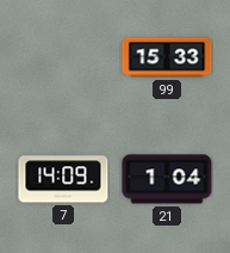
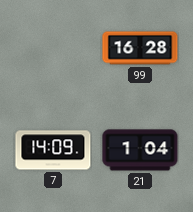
99: 15:33 -> 16:28
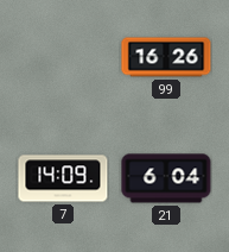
99: 16:28 -> 16:26
21: 1:04 -> 6:04
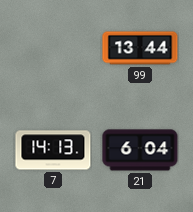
99: 16:26 -> 13:44
7: 14:09 -> 14:13
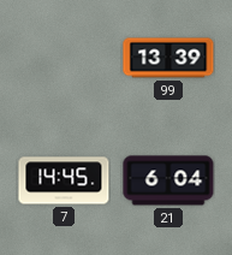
99: 13:44 -> 13:39
7: 14:13 -> 14:45
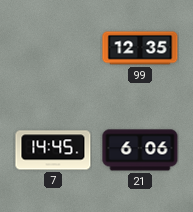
99: 13:39 -> 12:35
21: 6:04 -> 6:06
